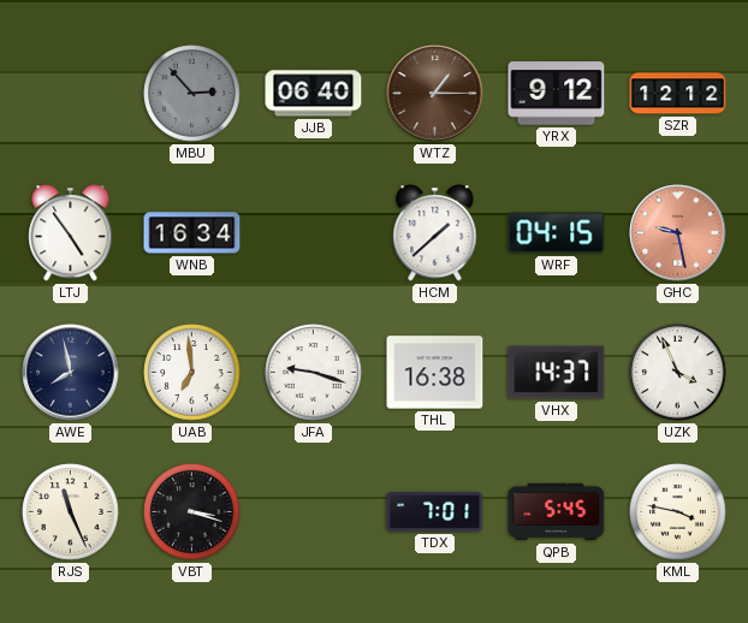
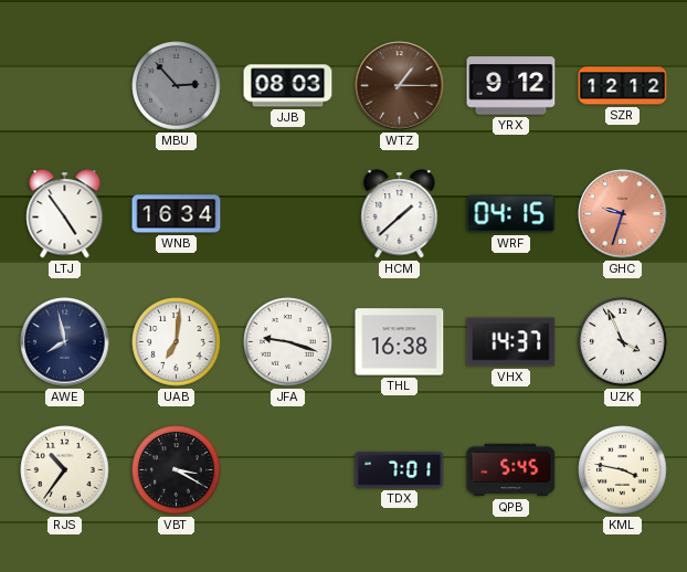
JJB: 06:40 -> 08:03
GHC: 9:28 -> 9:33
UAB: 6:59 -> 7:01
RJS: 11:26 -> 10:36
VBT: 3:18 -> 3:20
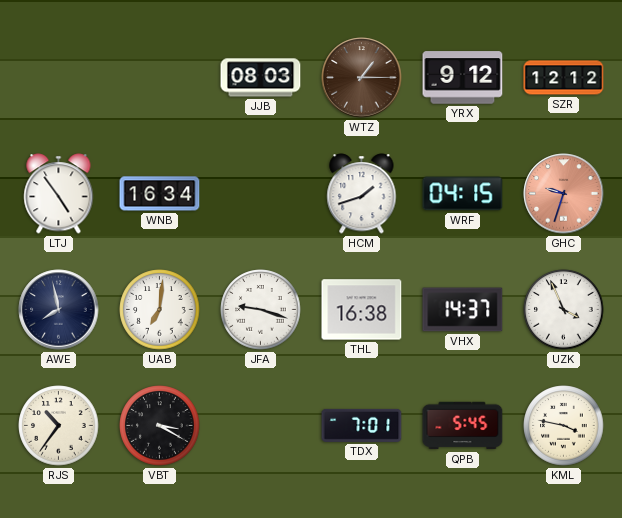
MBU: 2:53 -> none
HCM: 1:38 -> 1:42
